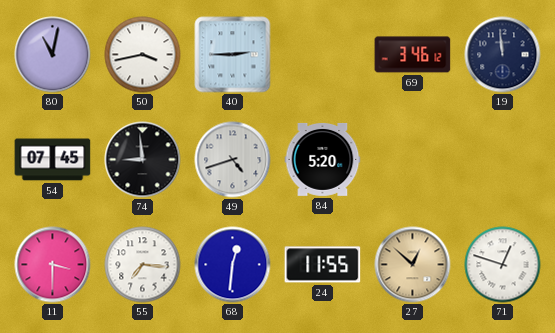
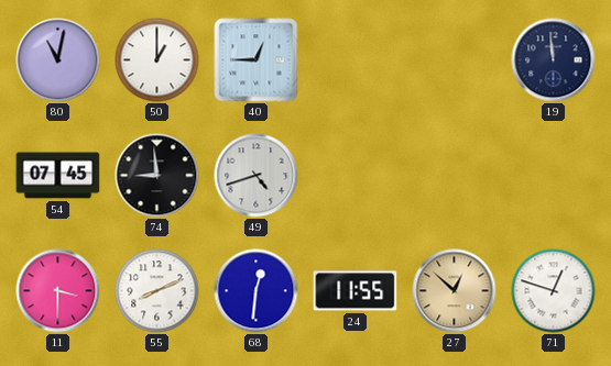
50: 3:43 -> 1:00
40: 2:45 -> 12:45
69: 3:46 -> none
84: 5:20 -> none
55: 7:16 -> 8:11
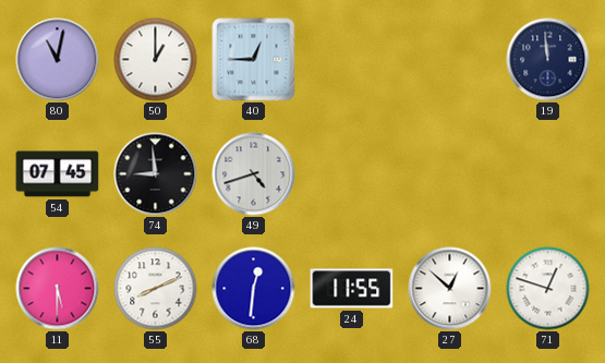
11: 3:30 -> 5:30
27 dial: champagne -> white
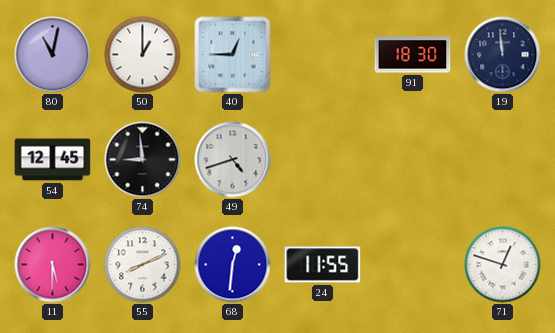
91: none -> 18:30
54: 07:45 -> 12:45
27: 12:52 -> none
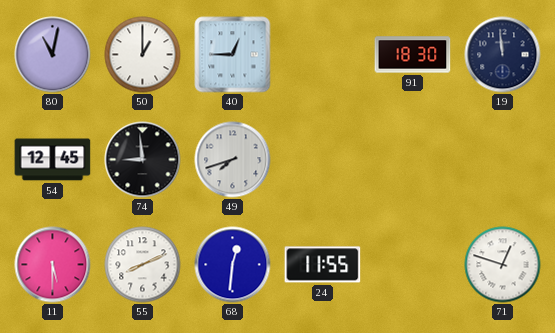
49: 4:42 -> 7:42
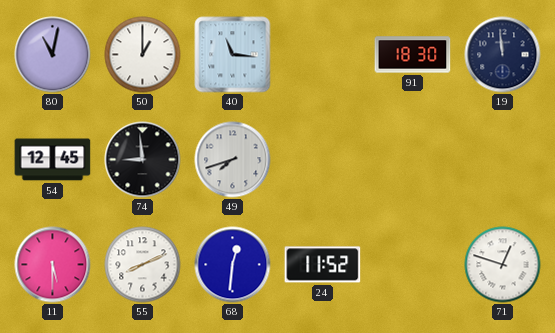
40: 12:45 -> 11:16
24: 11:55 -> 11:52
